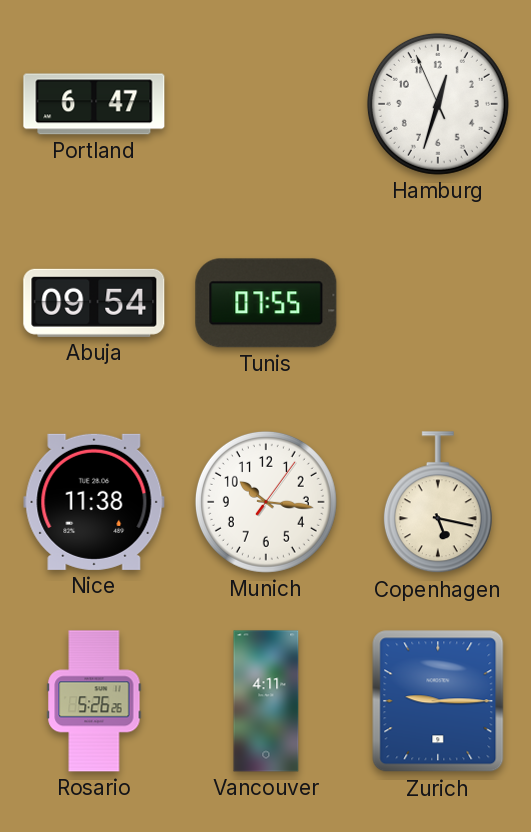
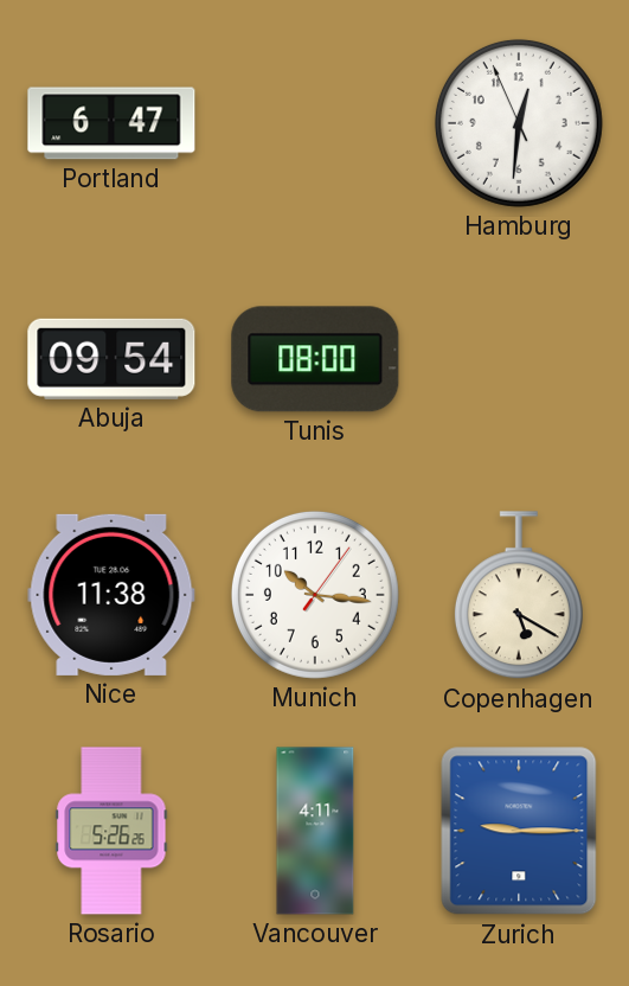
Hamburg: 12:32 -> 12:30
Tunis: 07:55 -> 08:00
Copenhagen: 5:17 -> 5:20
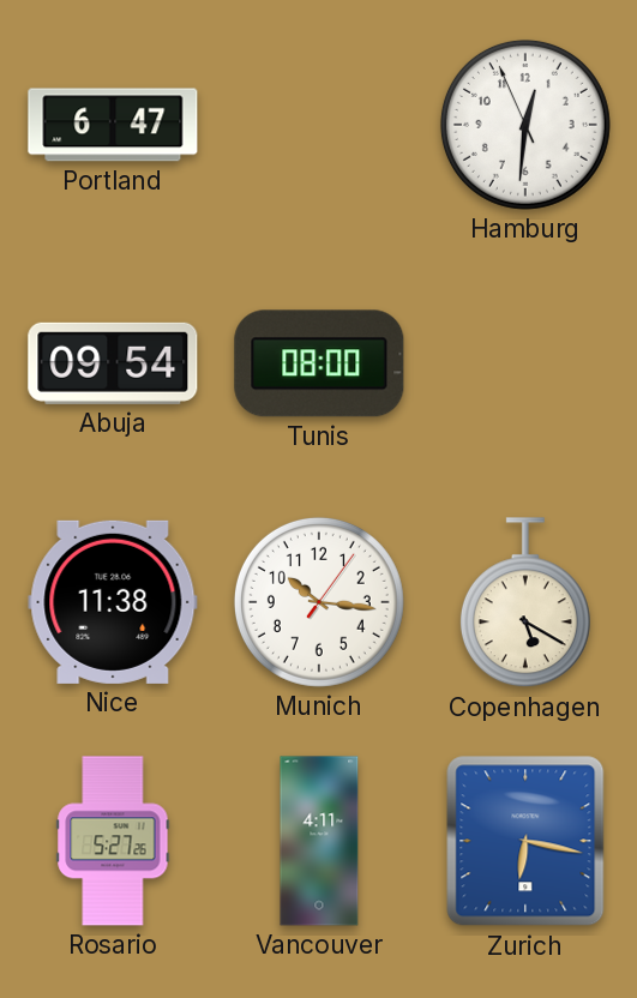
Rosario: 5:26 -> 5:27
Zurich: 9:15 -> 6:17
